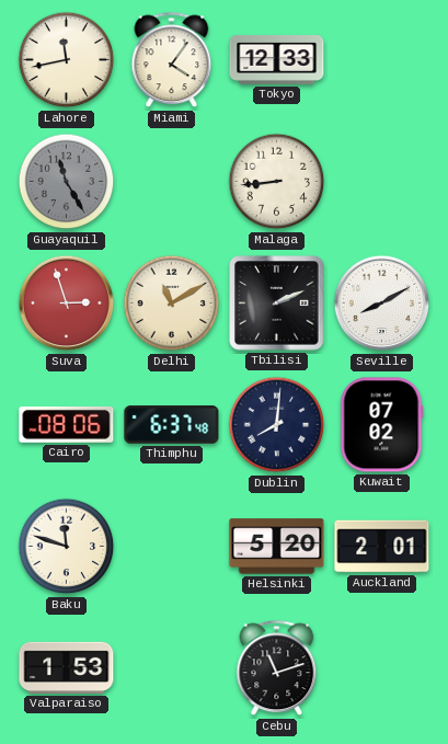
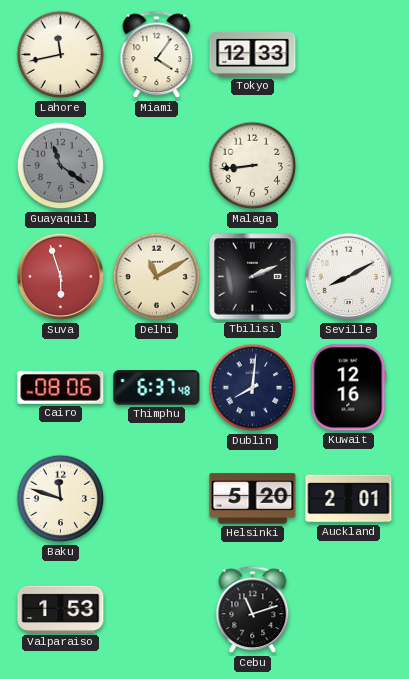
Guayaquil: 11:25 -> 11:21
Suva: 2:57 -> 5:57
Kuwait: 07:02 -> 12:16
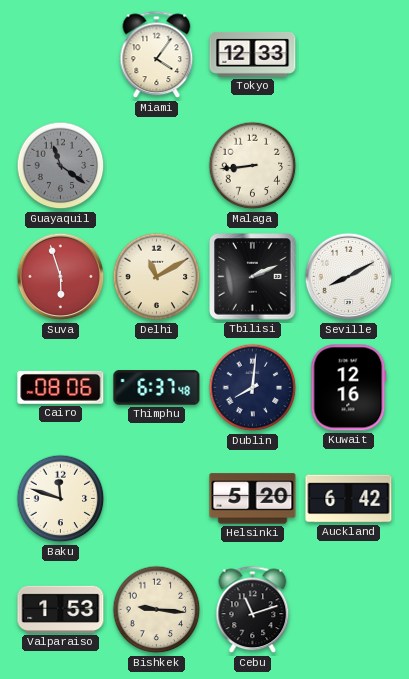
Lahore: 11:43 -> none
Auckland: 2:01 -> 6:42
Bishkek: none -> 9:16
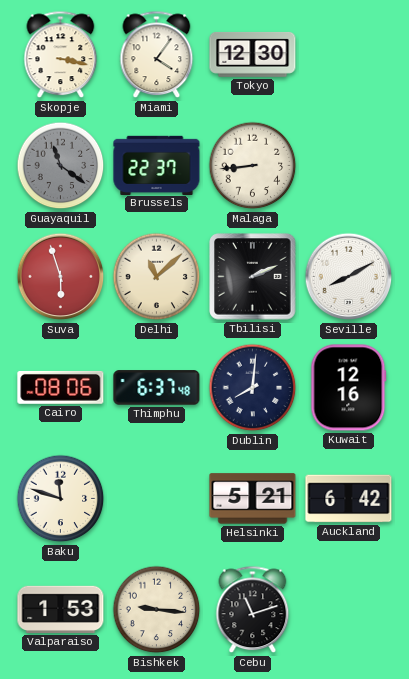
Skopje: none -> 3:17
Tokyo: 12:33 -> 12:30
Brussels: none -> 22:37
Delhi: 11:10 -> 11:08
Helsinki: 5:20 -> 5:21
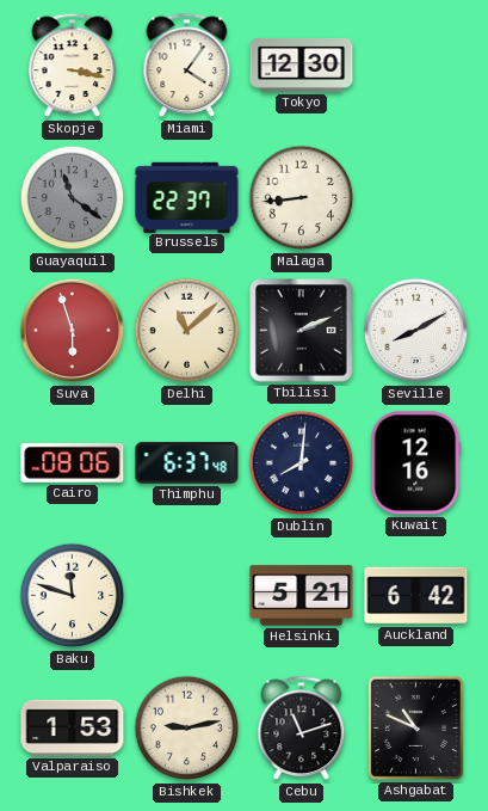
Bishkek: 9:16 -> 9:13
Ashgabat: none -> 10:49
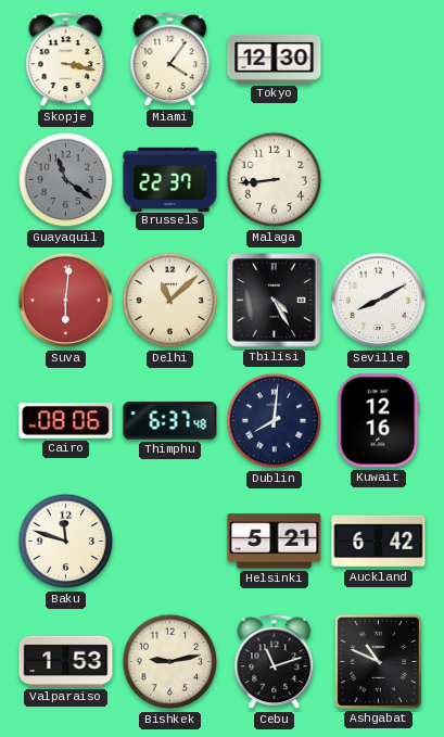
Suva: 5:57 -> 6:01
Tbilisi: 2:11 -> 4:25
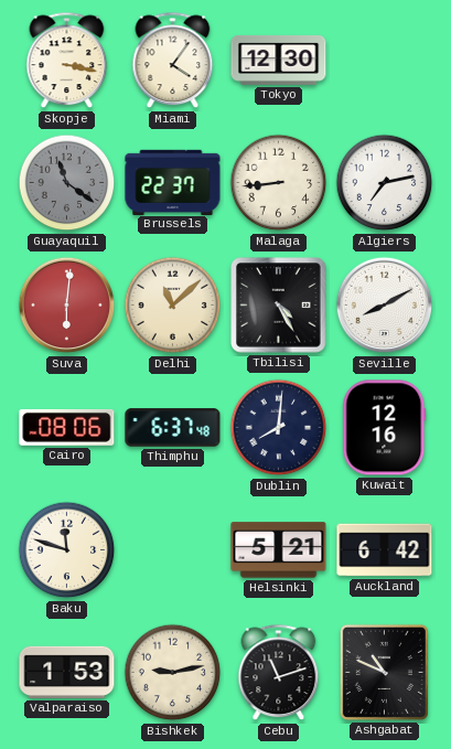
Algiers: none -> 7:13
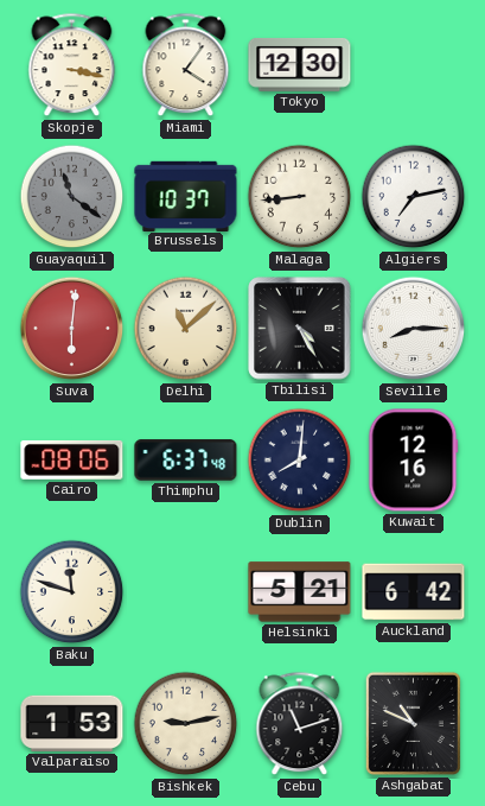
Brussels: 22:37 -> 10:37
Seville: 8:10 -> 8:15
